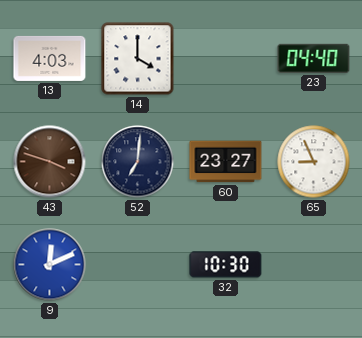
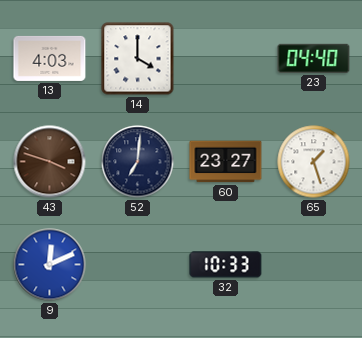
65: 8:56 -> 1:27
32: 10:30 -> 10:33
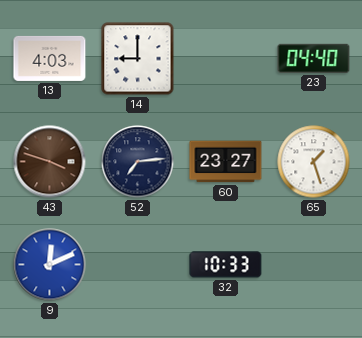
14: 4:00 -> 9:00
52: 7:01 -> 7:14
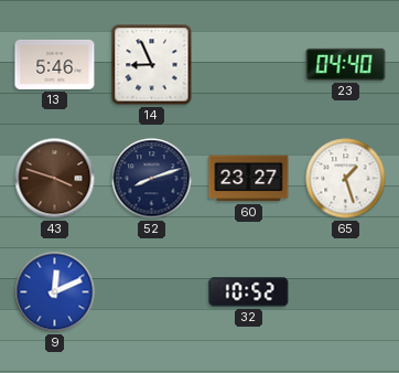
13: 4:03 -> 5:46
14: 9:00 -> 8:56
52: 7:14 -> 8:12
32: 10:33 -> 10:52
